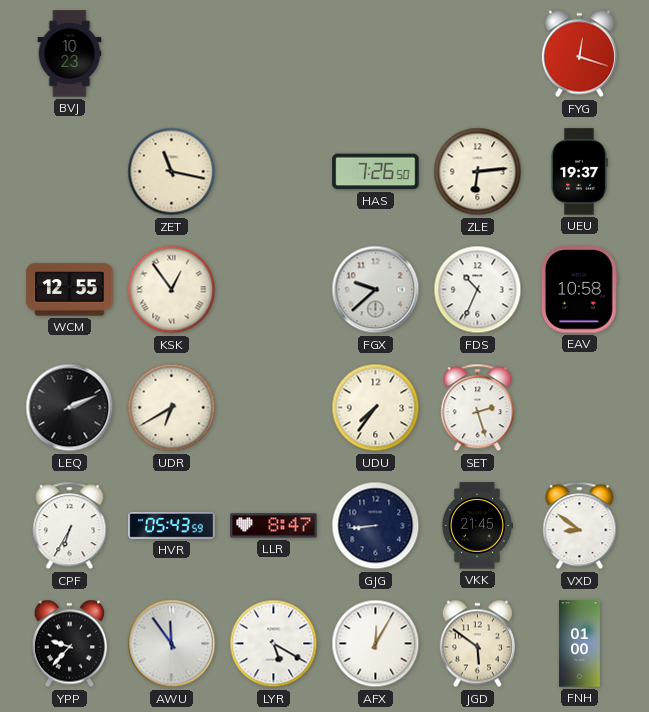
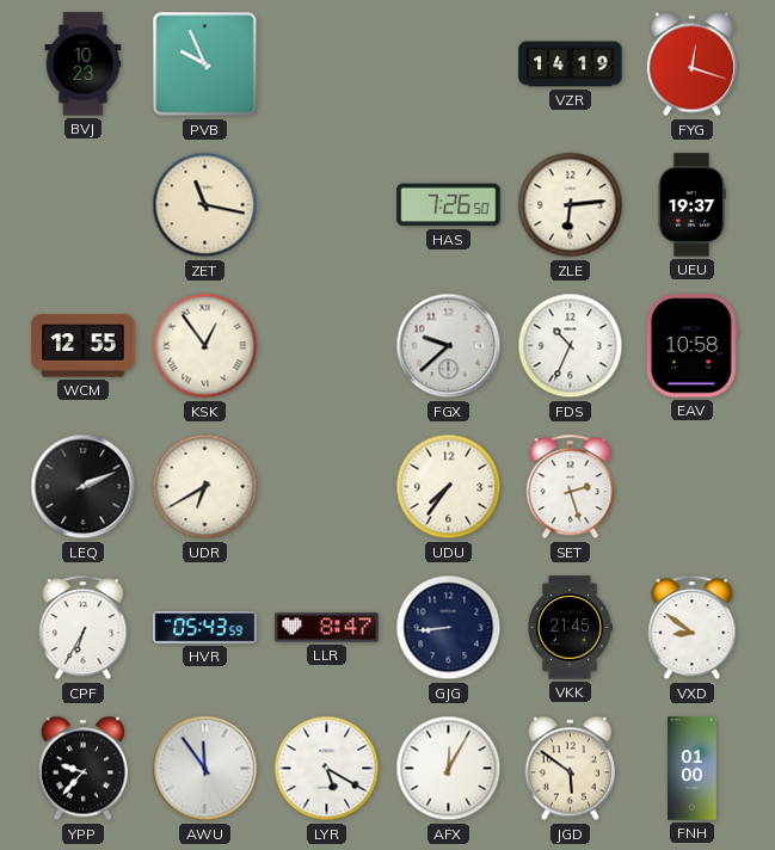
PVB: none -> 9:56
VZR: none -> 14:19
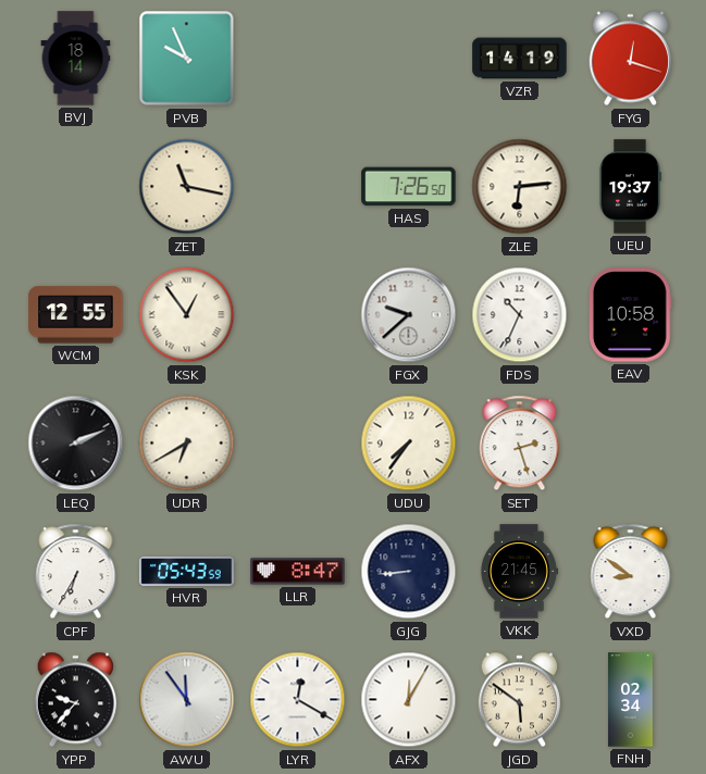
BVJ: 10:23 -> 18:14
LYR: 5:20 -> 12:20
FNH: 01:00 -> 02:34
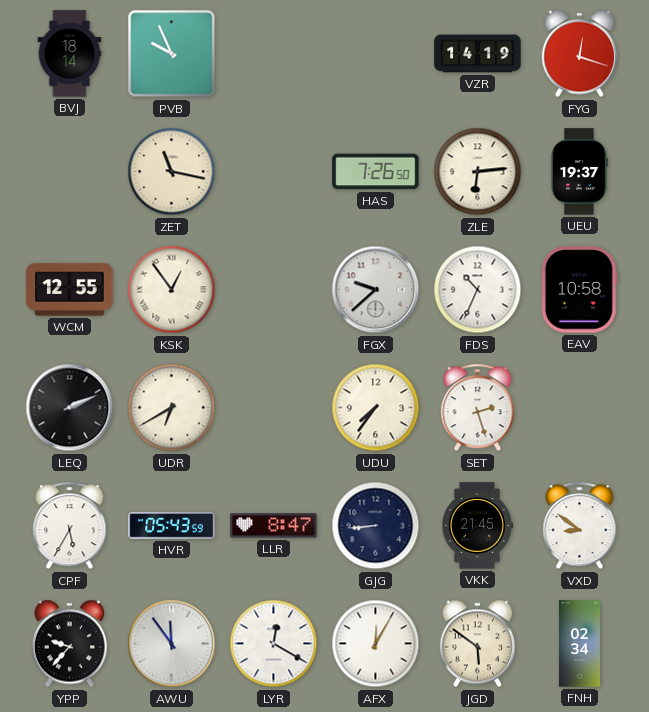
CPF: 6:35 -> 5:35
